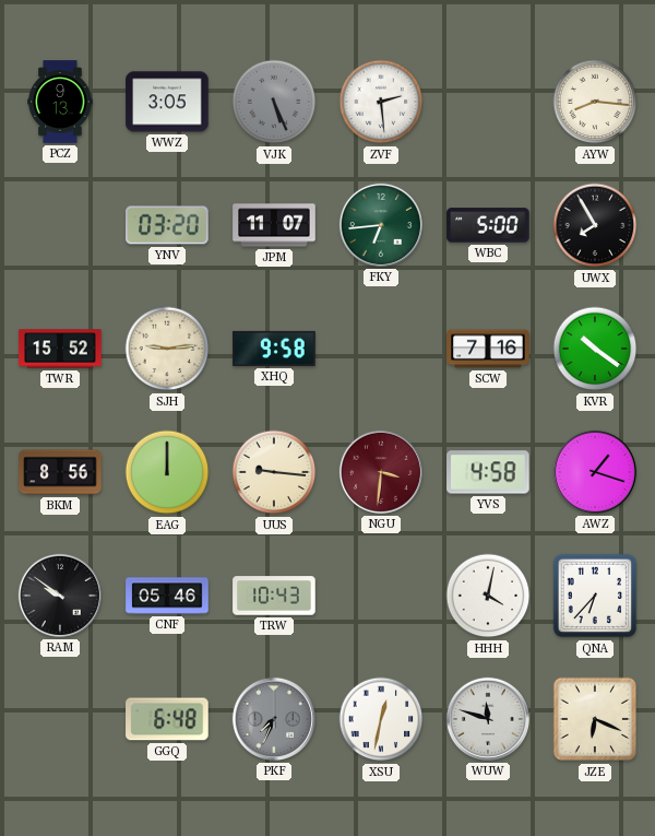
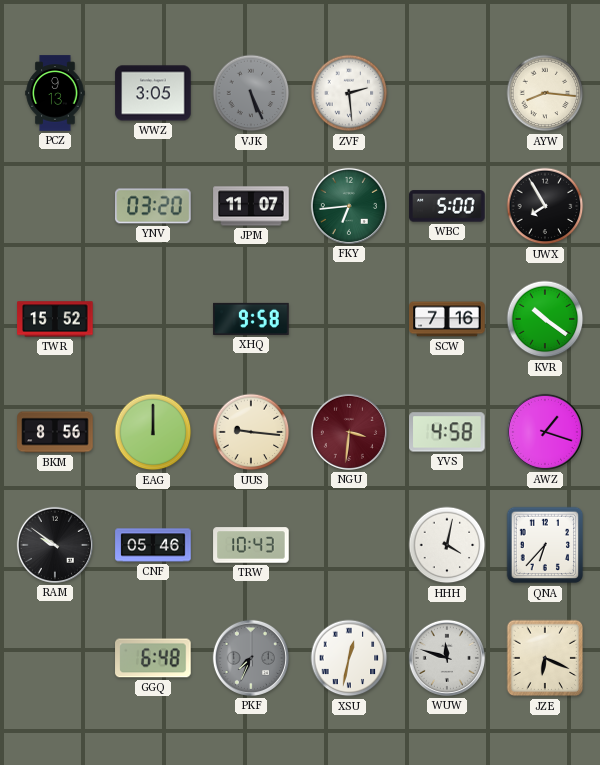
SJH: 9:14 -> none
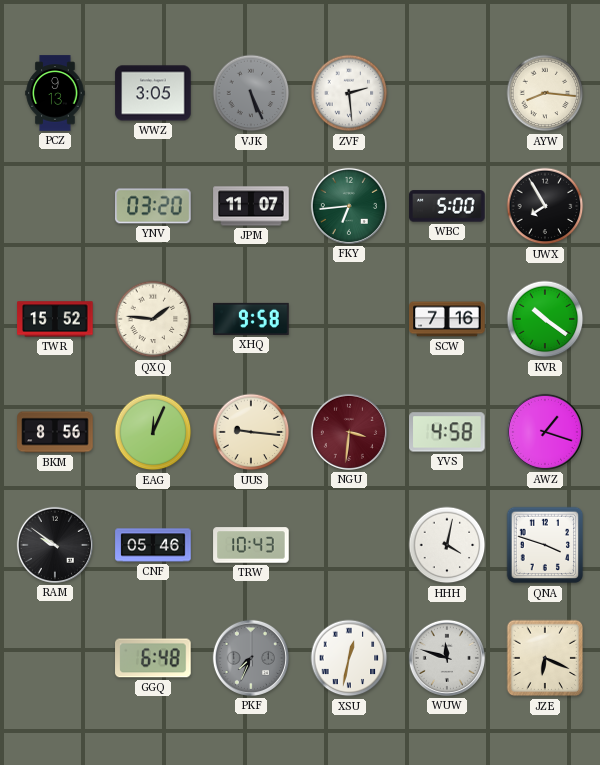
QXQ: none -> 1:46
EAG: 12:00 -> 12:04
QNA: 6:37 -> 3:48
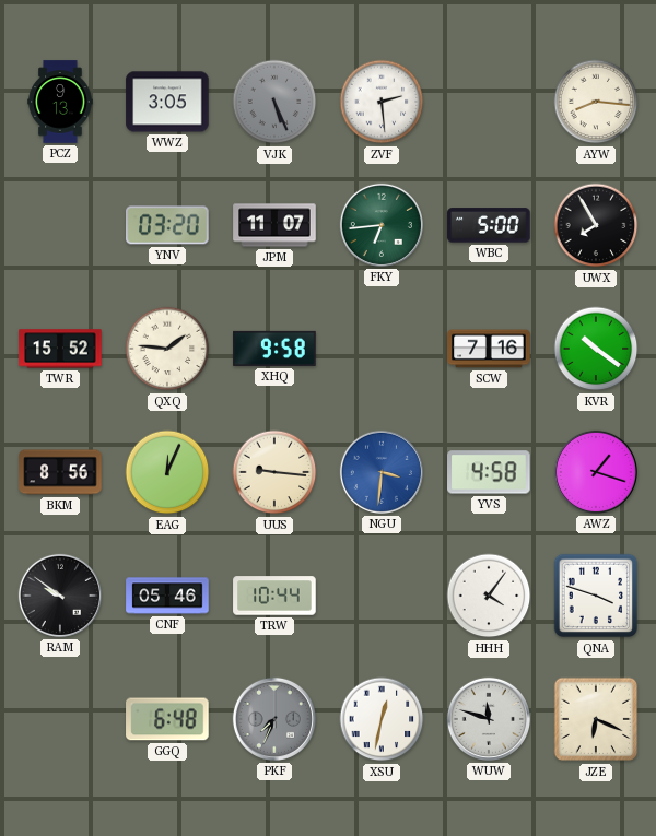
NGU dial: burgundy -> blue
TRW: 10:43 -> 10:44
HHH: 4:02 -> 4:06
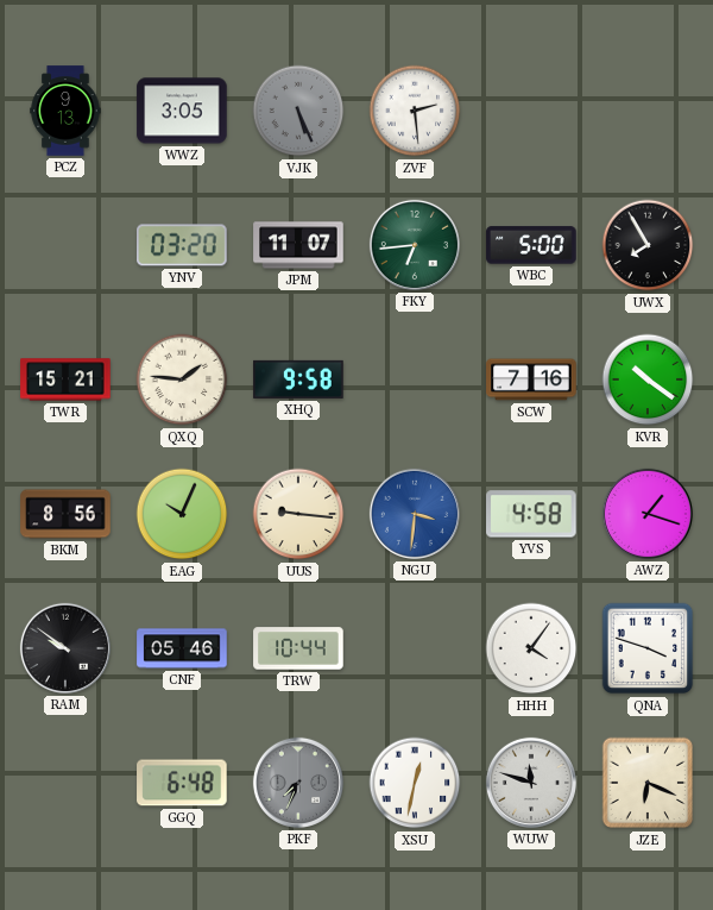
AYW: 8:16 -> none
TWR: 15:52 -> 15:21
EAG: 12:04 -> 10:04
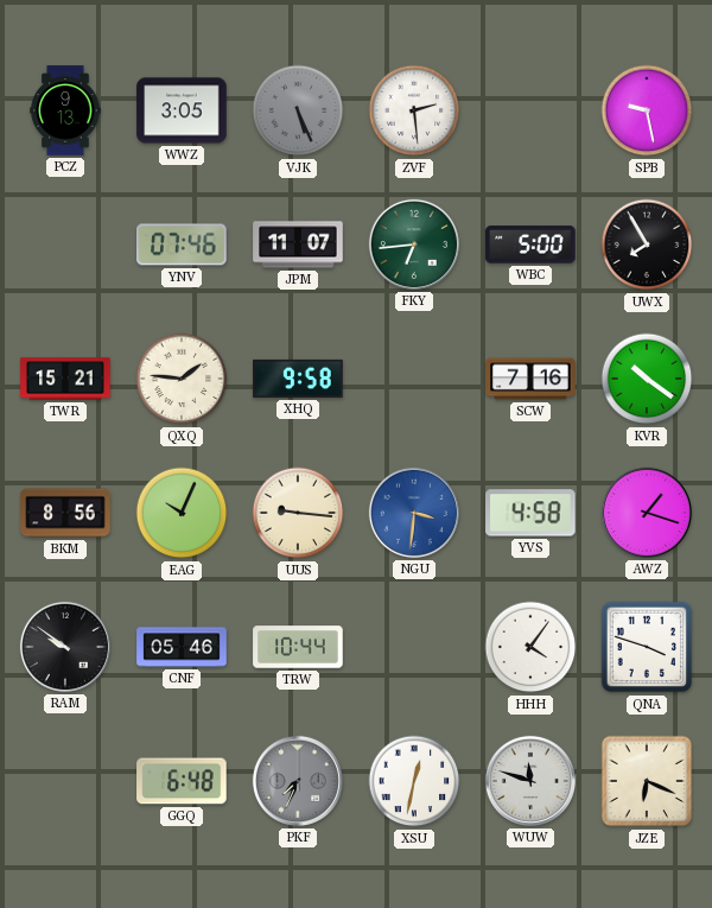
SPB: none -> 9:28
YNV: 03:20 -> 07:46
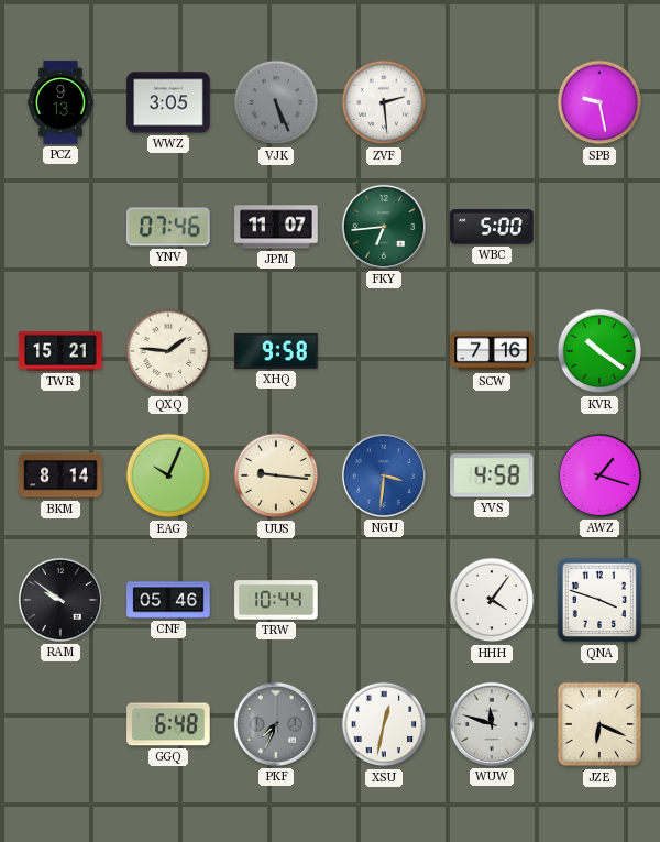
UWX: 7:55 -> none
BKM: 8:56 -> 8:14
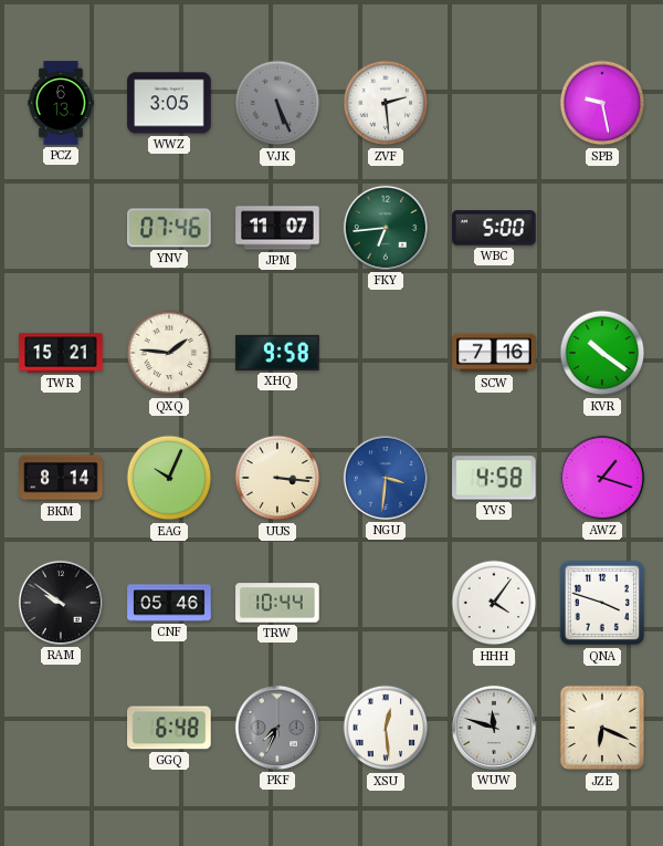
PCZ: 9:13 -> 6:13
UUS: 9:16 -> 3:16
XSU: 12:32 -> 12:29
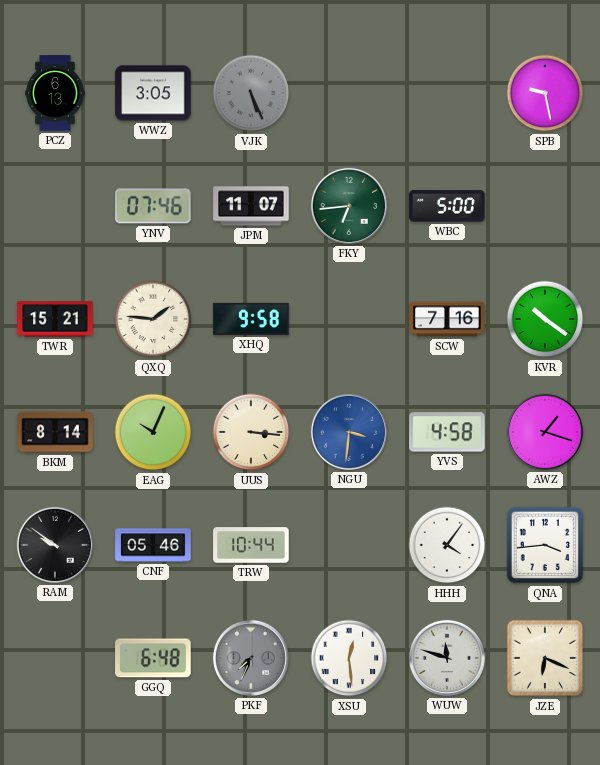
ZVF: 2:29 -> none
QNA: 3:48 -> 3:44
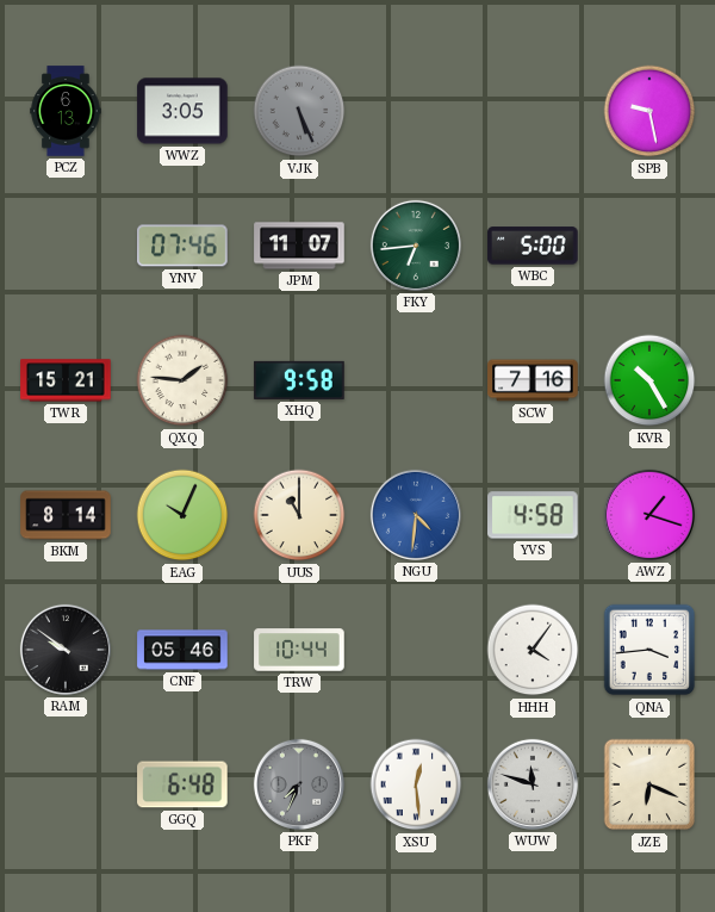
KVR: 10:21 -> 10:25
UUS: 3:16 -> 11:00
NGU: 3:31 -> 4:31
